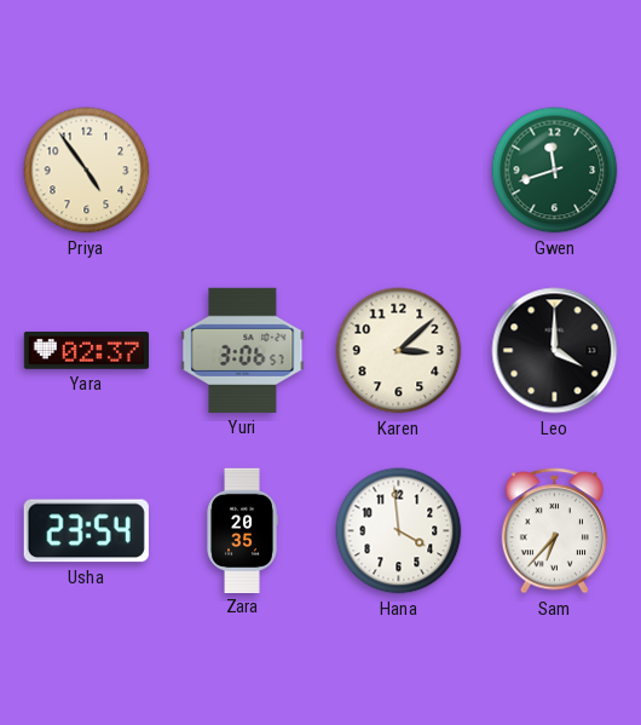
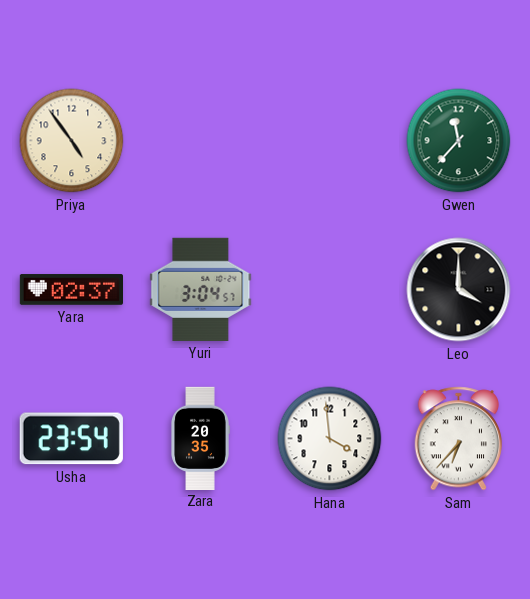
Gwen: 11:42 -> 11:37
Yuri: 3:06 -> 3:04
Karen: 3:08 -> none
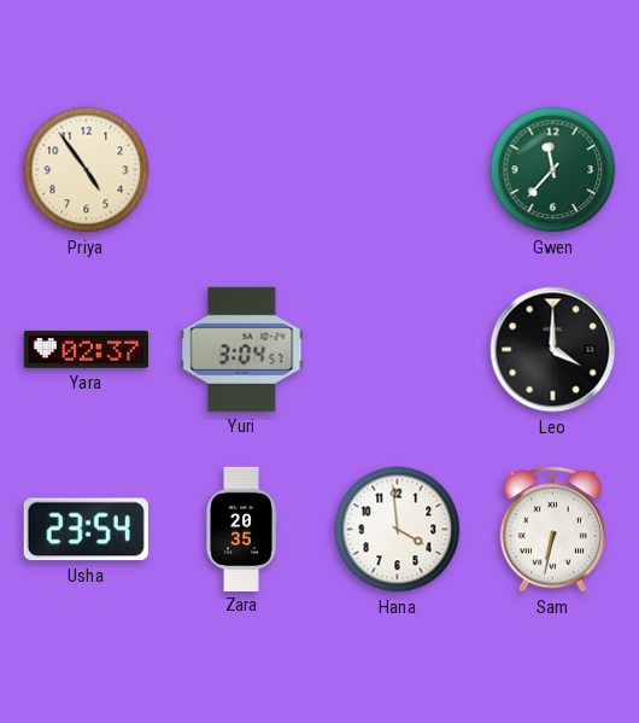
Sam: 6:37 -> 6:32
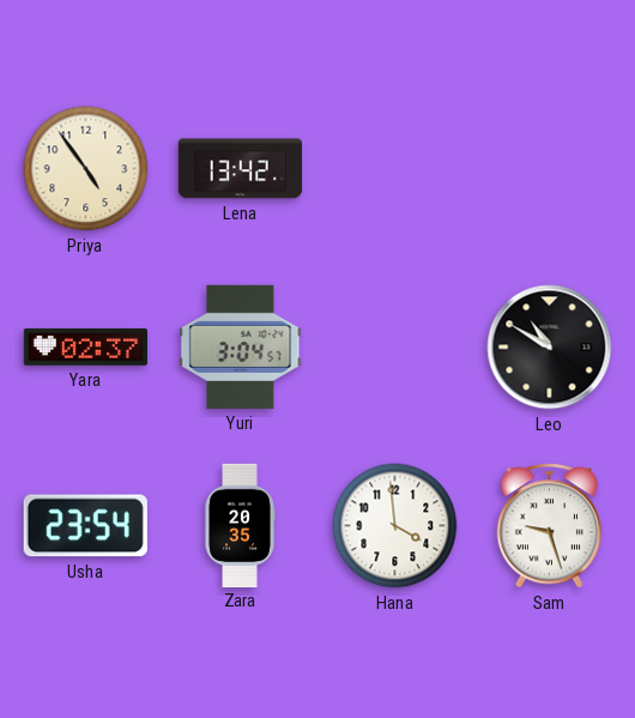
Lena: none -> 13:42
Gwen: 11:37 -> none
Leo: 4:00 -> 10:50
Sam: 6:32 -> 9:27
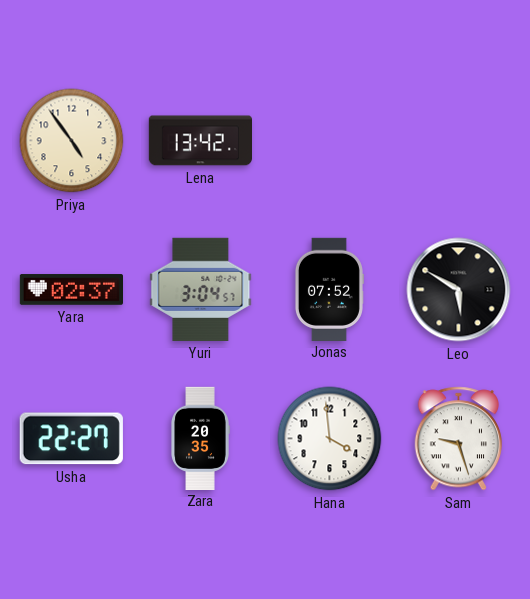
Jonas: none -> 07:52
Leo: 10:50 -> 5:50
Usha: 23:54 -> 22:27
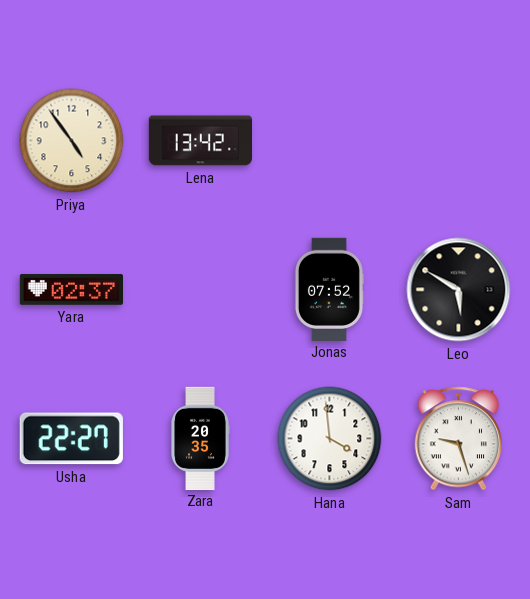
Yuri: 3:04 -> none
